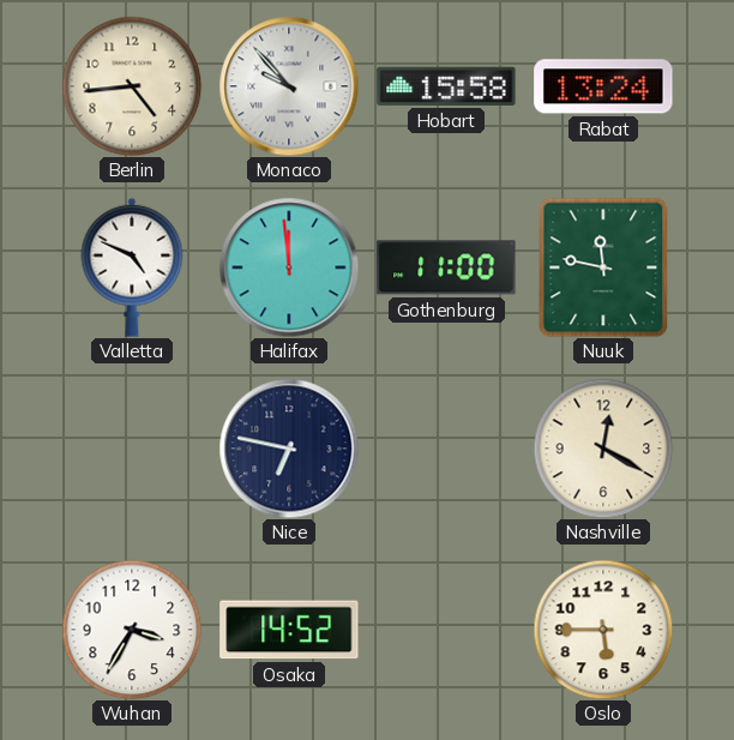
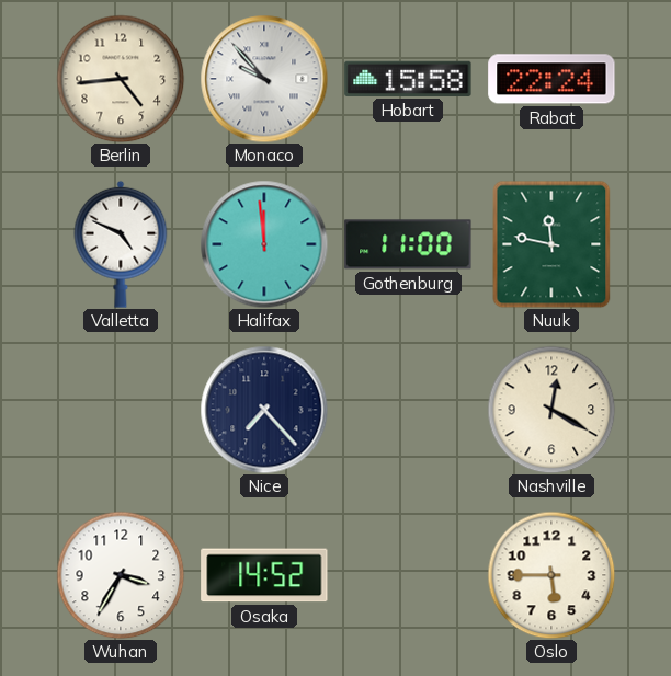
Rabat: 13:24 -> 22:24
Nice: 6:47 -> 7:23
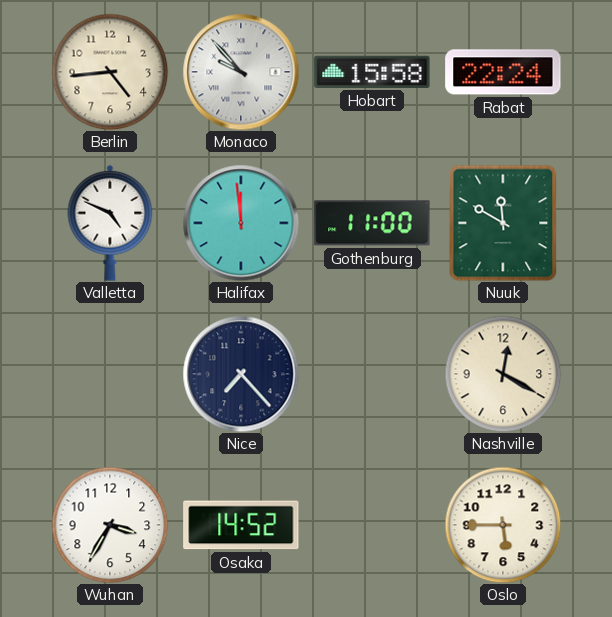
Nuuk: 11:47 -> 11:50
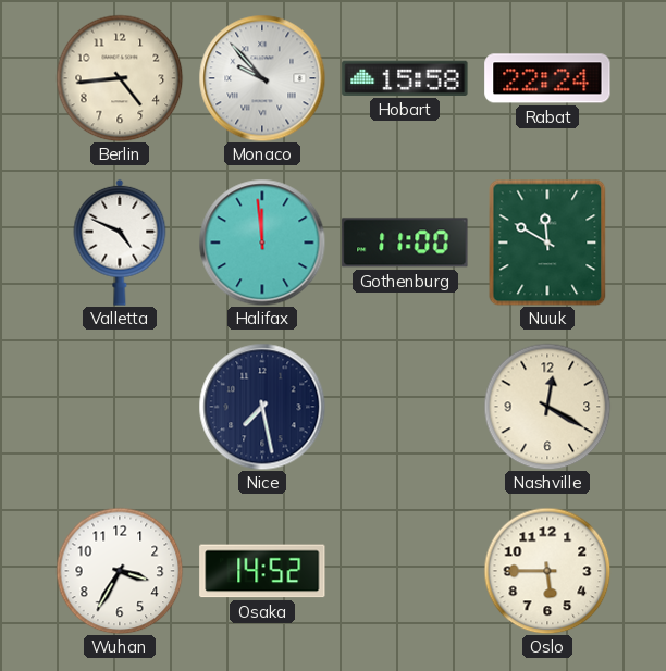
Nice: 7:23 -> 7:28
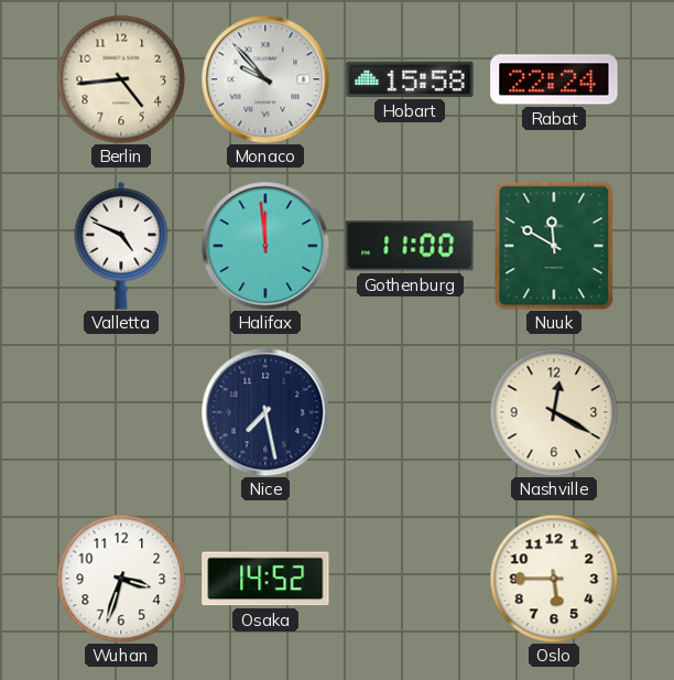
Wuhan: 3:35 -> 3:33
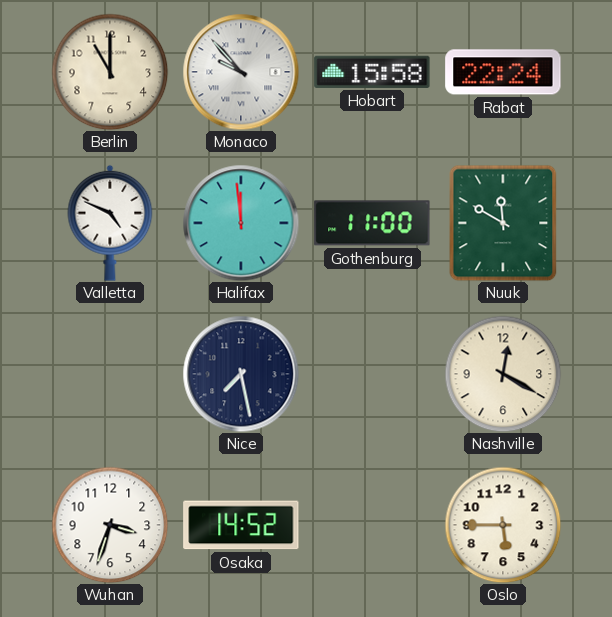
Berlin: 4:44 -> 11:00
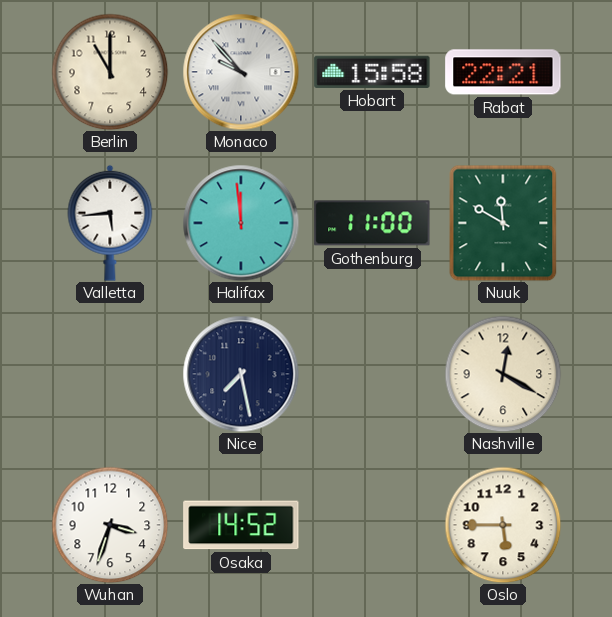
Rabat: 22:24 -> 22:21
Valletta: 4:49 -> 5:44
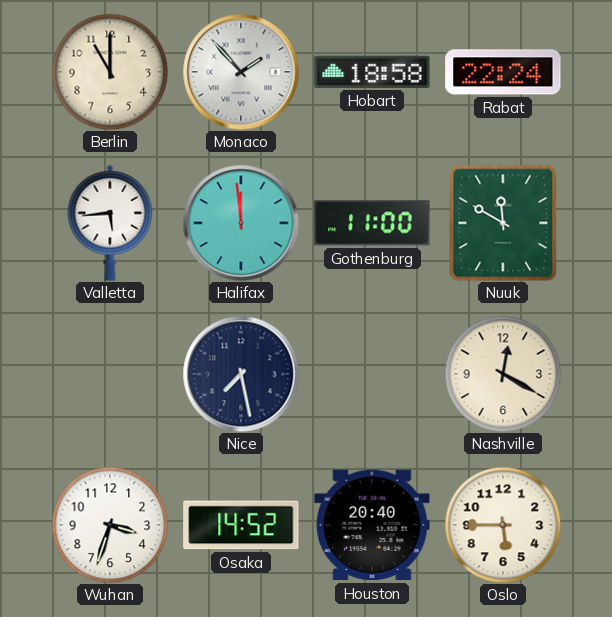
Monaco: 9:53 -> 1:53
Hobart: 15:58 -> 18:58
Rabat: 22:21 -> 22:24
Houston: none -> 20:40
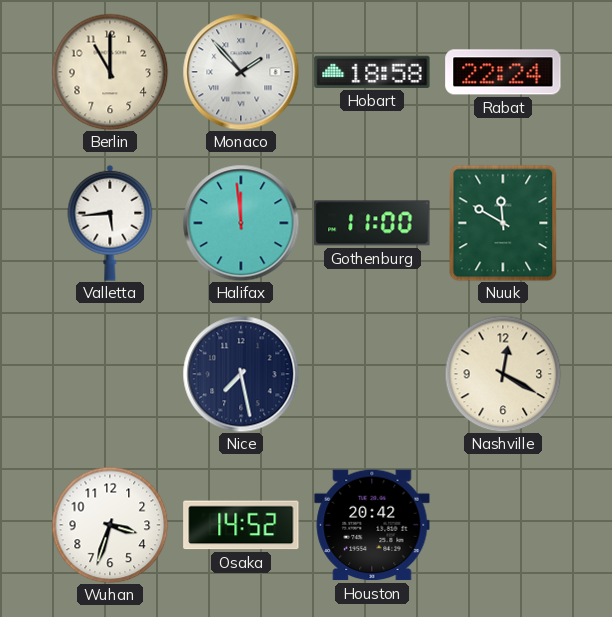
Houston: 20:40 -> 20:42
Oslo: 5:45 -> none
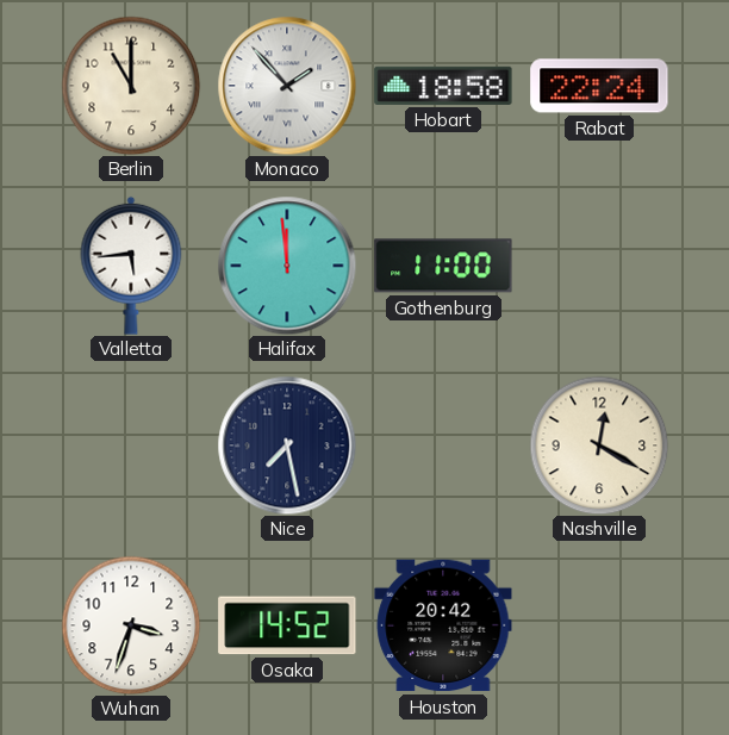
Nuuk: 11:50 -> none
